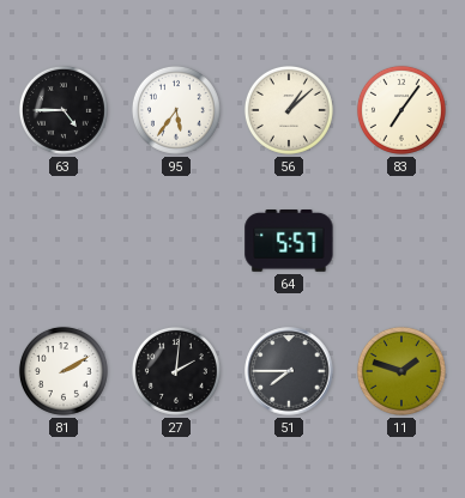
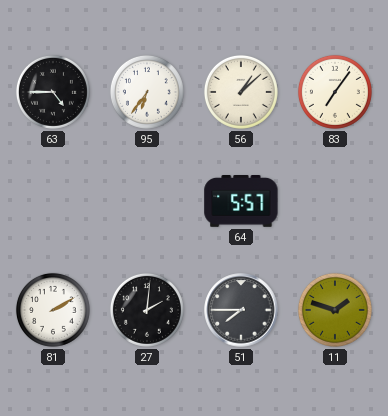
95: 5:36 -> 6:36
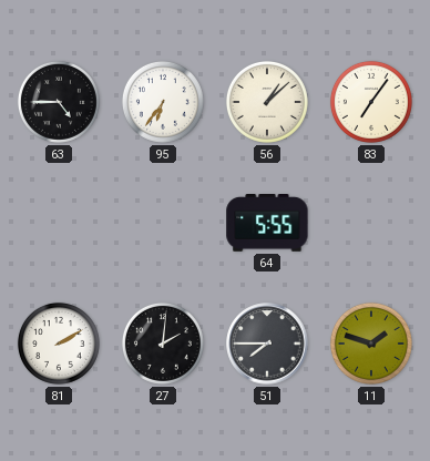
64: 5:57 -> 5:55
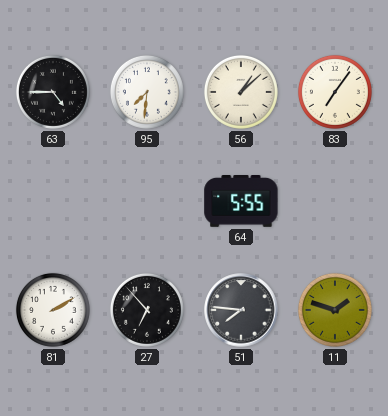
95: 6:36 -> 7:31
27: 2:01 -> 6:53
51: 7:45 -> 7:46
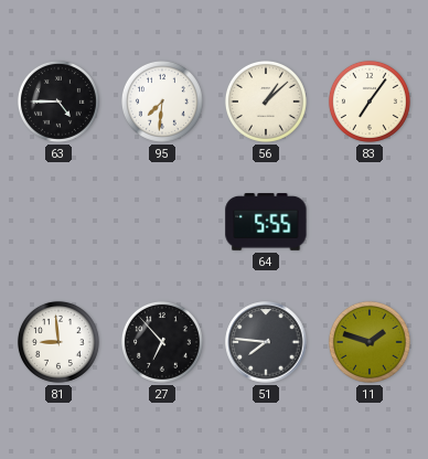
81: 2:10 -> 8:59
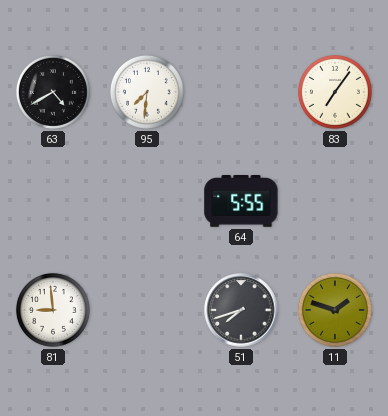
63: 4:45 -> 4:40
56: 1:08 -> none
27: 6:53 -> none
51: 7:46 -> 7:42
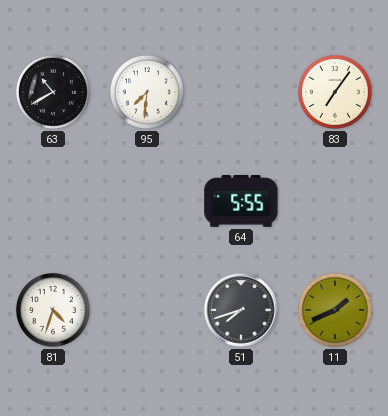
63: 4:40 -> 10:40
81: 8:59 -> 4:33
11: 1:48 -> 1:41
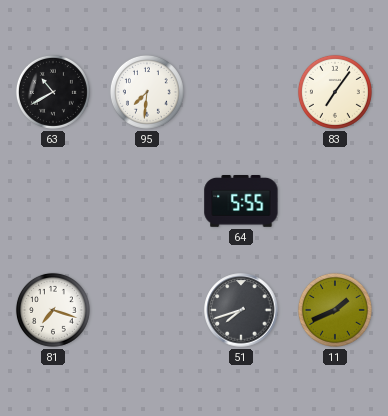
81: 4:33 -> 7:18
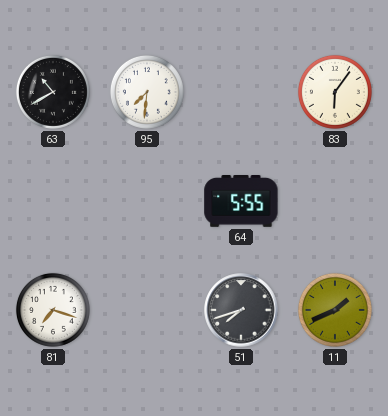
83: 7:06 -> 6:06
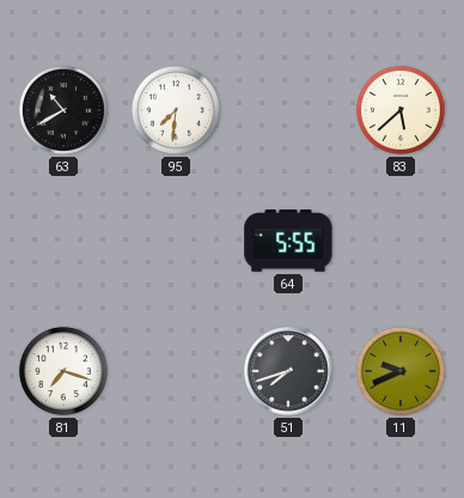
83: 6:06 -> 5:38
11: 1:41 -> 9:41
